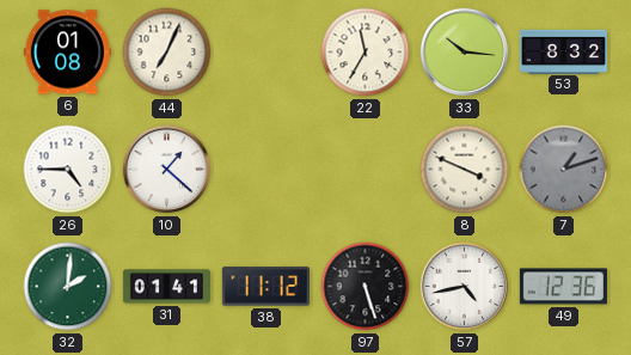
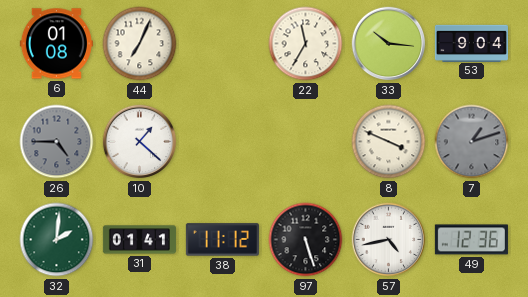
53: 8:32 -> 9:04
26 dial: white -> grey
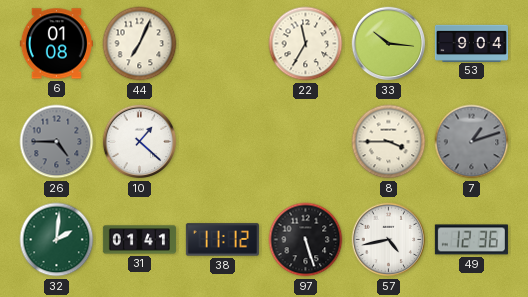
8: 3:49 -> 3:45
